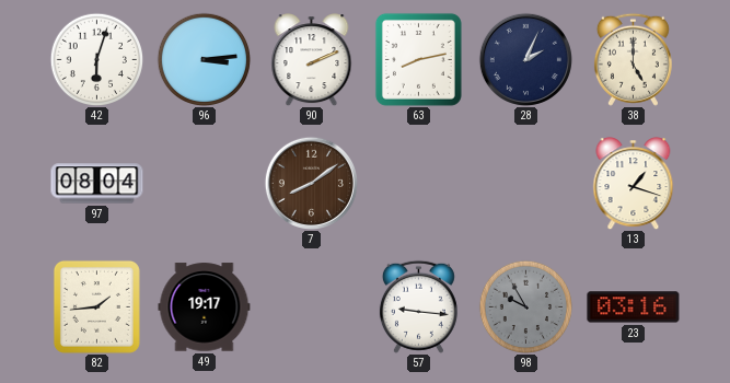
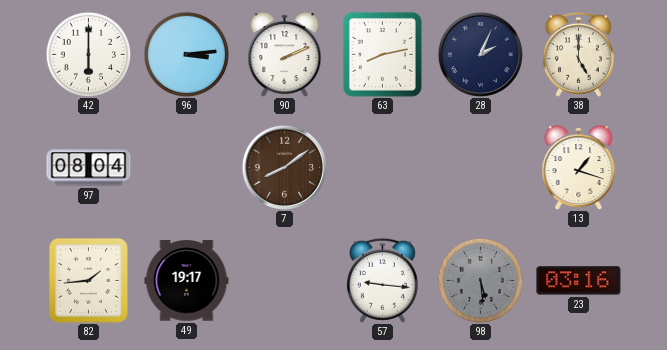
42: 6:03 -> 6:00
98: 9:55 -> 5:29
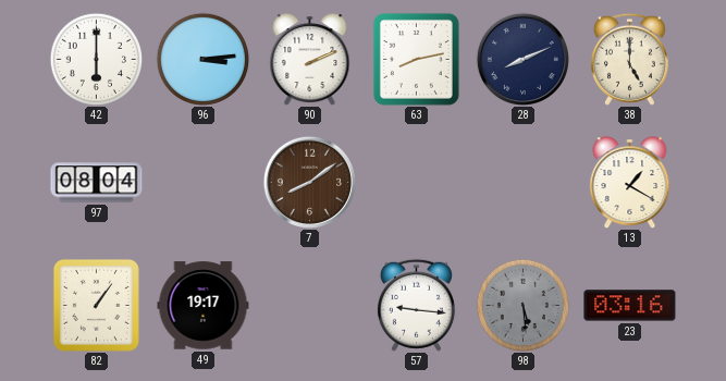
28: 2:04 -> 8:11
13: 1:18 -> 1:20
82: 1:44 -> 1:06
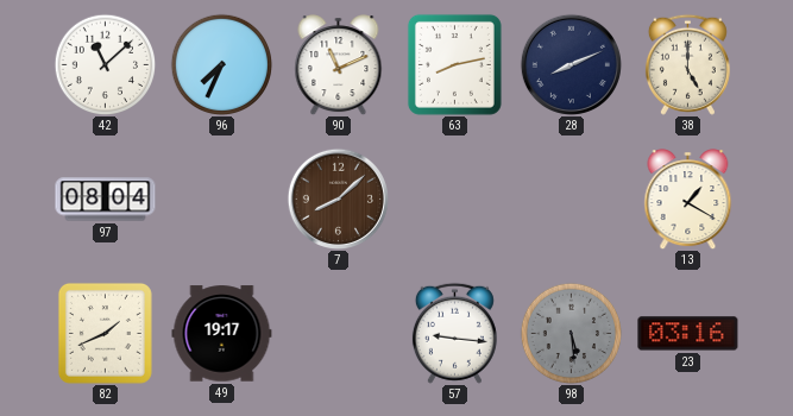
42: 6:00 -> 11:08
96: 3:14 -> 7:34
90: 2:11 -> 11:11
7: 8:09 -> 8:08
82: 1:06 -> 1:41
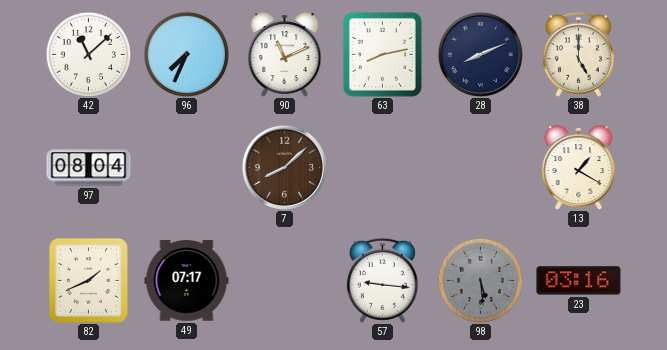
49: 19:17 -> 07:17
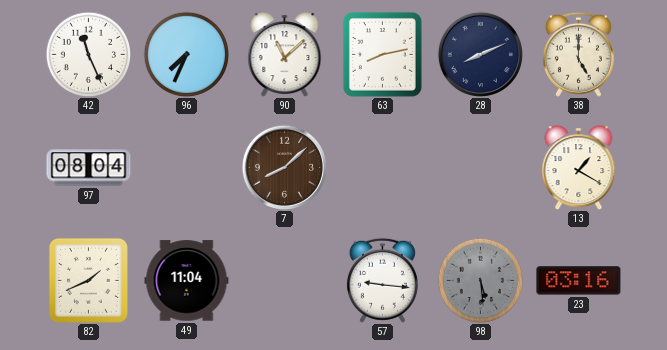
42: 11:08 -> 11:26
90: 11:11 -> 11:08
49: 07:17 -> 11:04
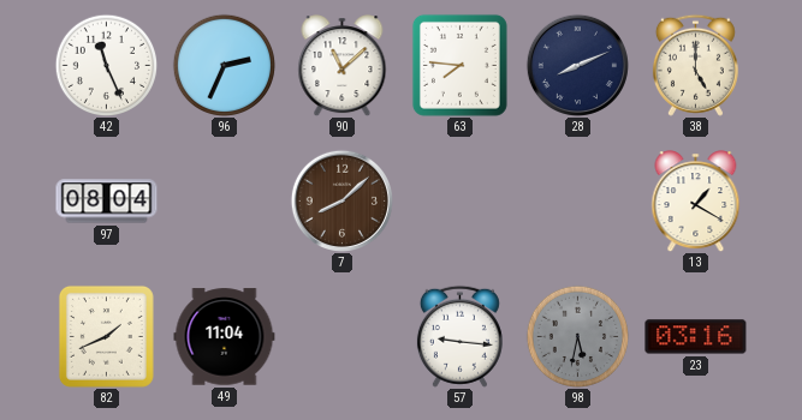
96: 7:34 -> 2:34
63: 8:13 -> 7:46
98: 5:29 -> 5:32
